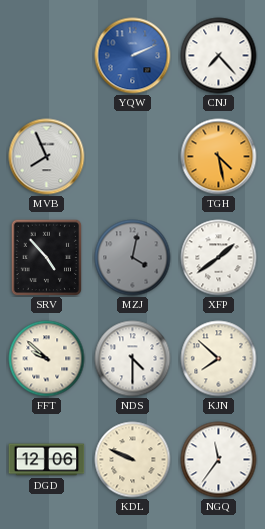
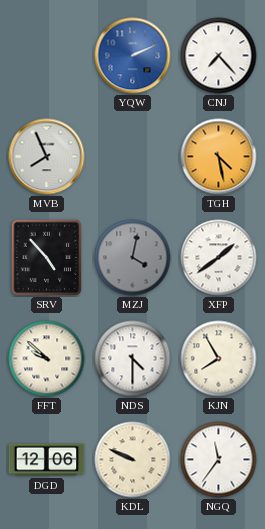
KJN: 7:52 -> 7:55
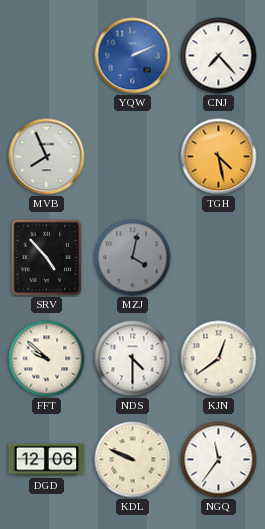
XFP: 1:39 -> none
KJN: 7:55 -> 12:39
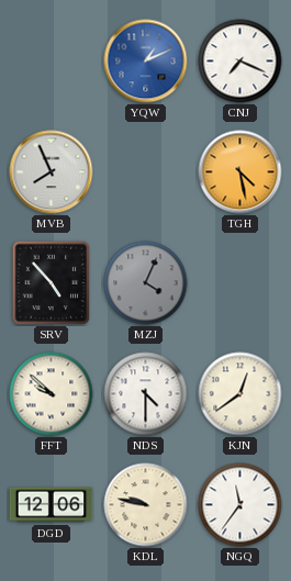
YQW: 2:11 -> 1:11
CNJ: 7:23 -> 7:19
MZJ: 4:02 -> 4:04
KDL: 9:49 -> 9:47
